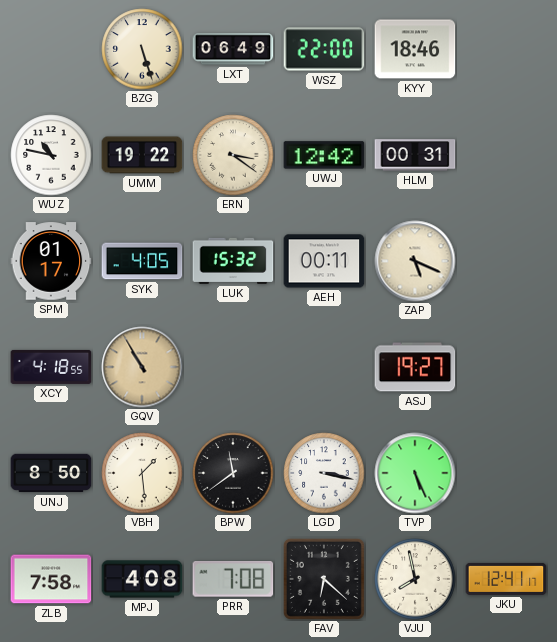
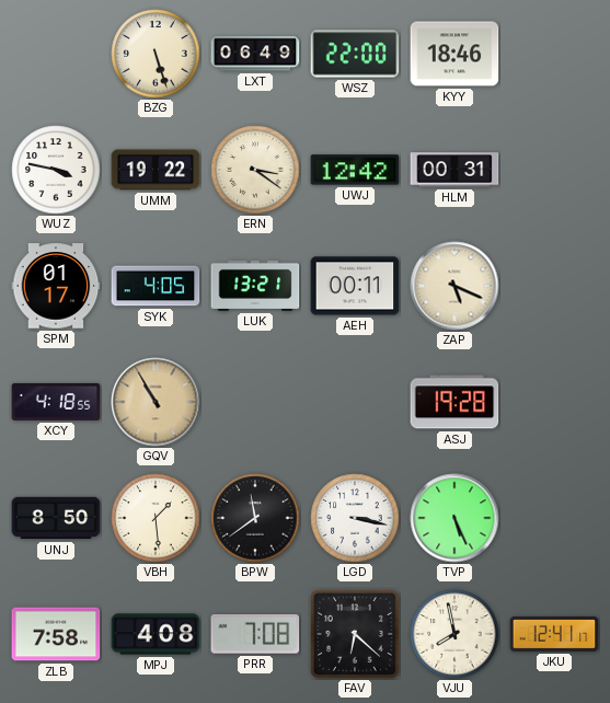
WUZ: 10:47 -> 3:47
LUK: 15:32 -> 13:21
ASJ: 19:27 -> 19:28
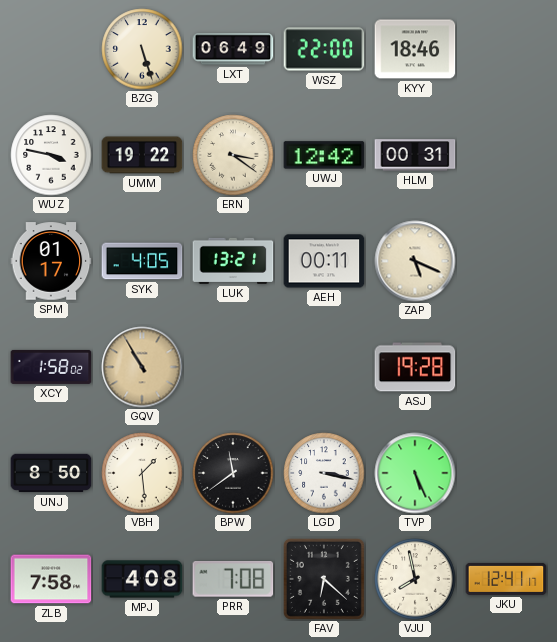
XCY: 4:18 -> 1:58
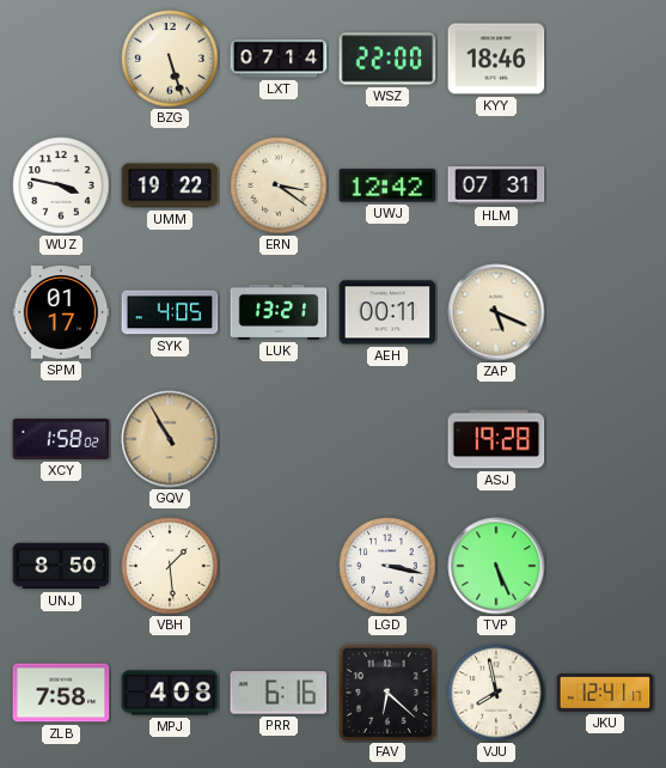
LXT: 06:49 -> 07:14
HLM: 00:31 -> 07:31
BPW: 11:39 -> none
PRR: 7:08 -> 6:16
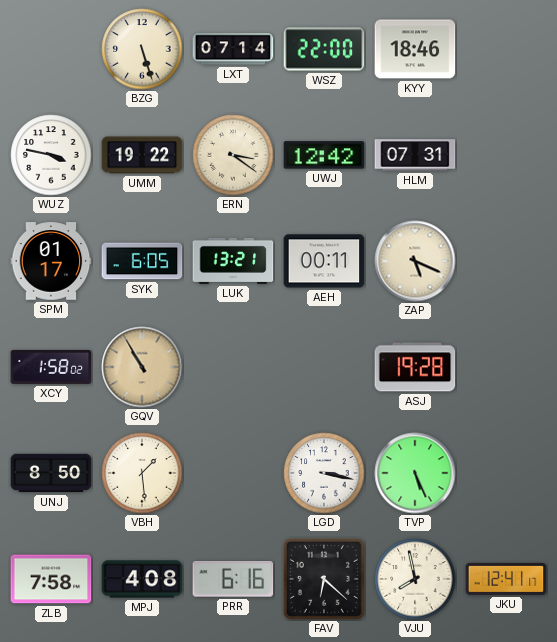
SYK: 4:05 -> 6:05
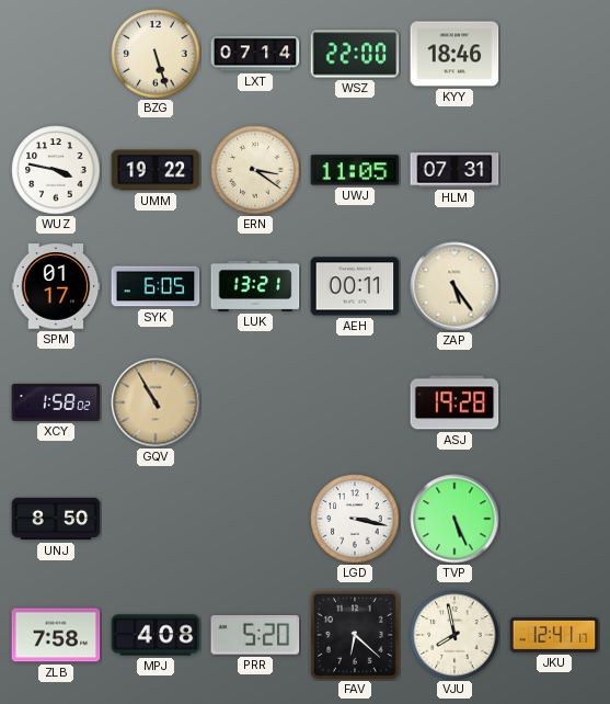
UWJ: 12:42 -> 11:05
ZAP: 5:19 -> 5:24
VBH: 1:29 -> none
PRR: 6:16 -> 5:20
